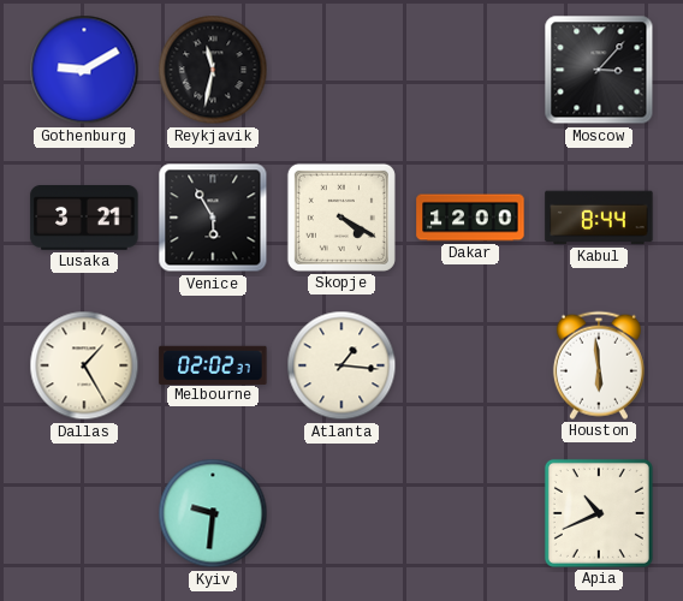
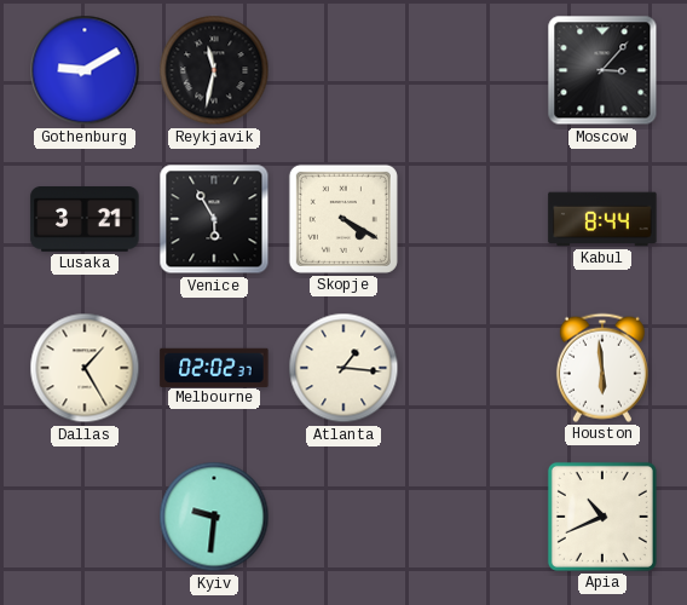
Dakar: 12:00 -> none
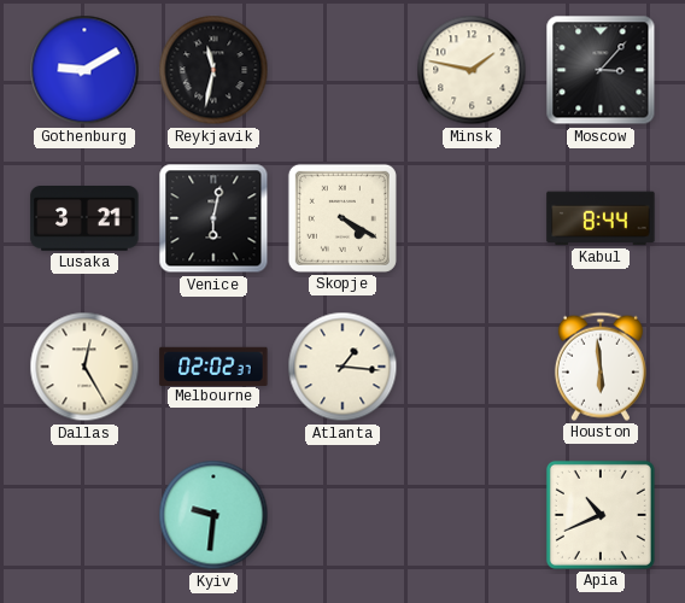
Minsk: none -> 1:47
Venice: 5:55 -> 6:02
Dallas: 1:25 -> 12:25
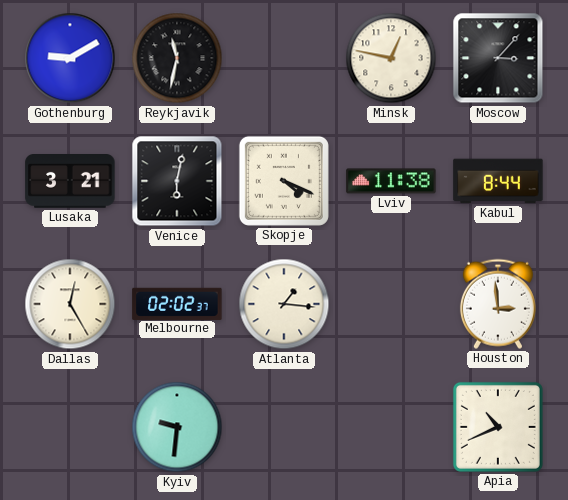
Minsk: 1:47 -> 12:47
Skopje: 4:20 -> 4:19
Lviv: none -> 11:38
Houston: 5:59 -> 2:59
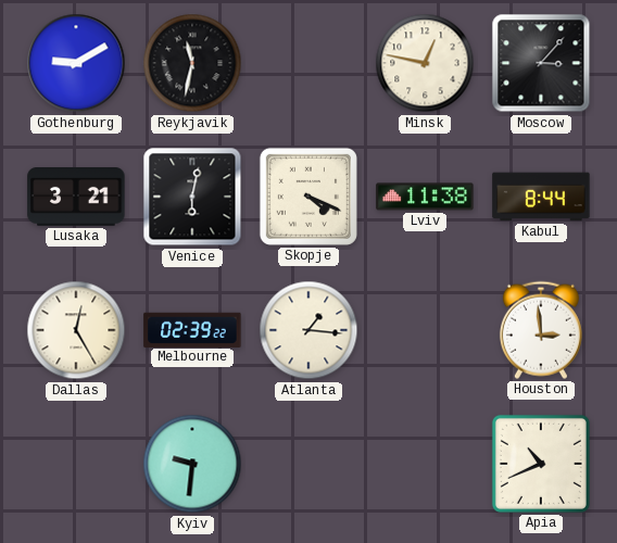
Melbourne: 02:02 -> 02:39
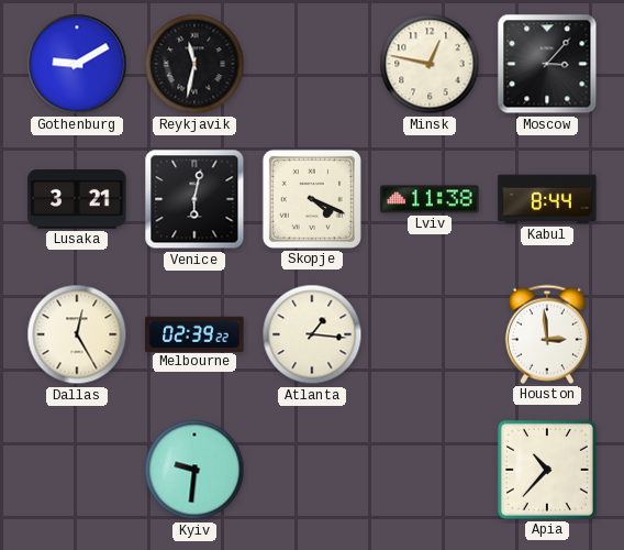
Apia: 10:41 -> 10:37
